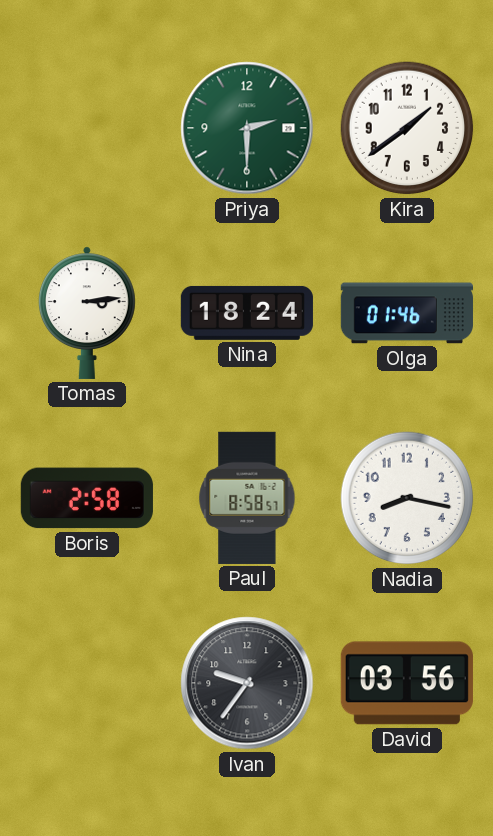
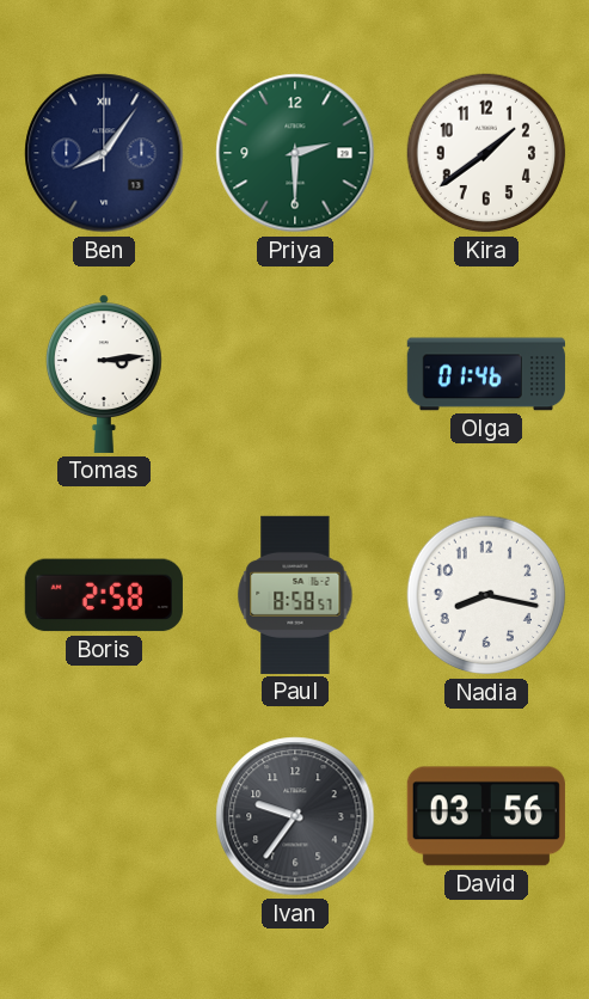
Ben: none -> 8:06
Nina: 18:24 -> none
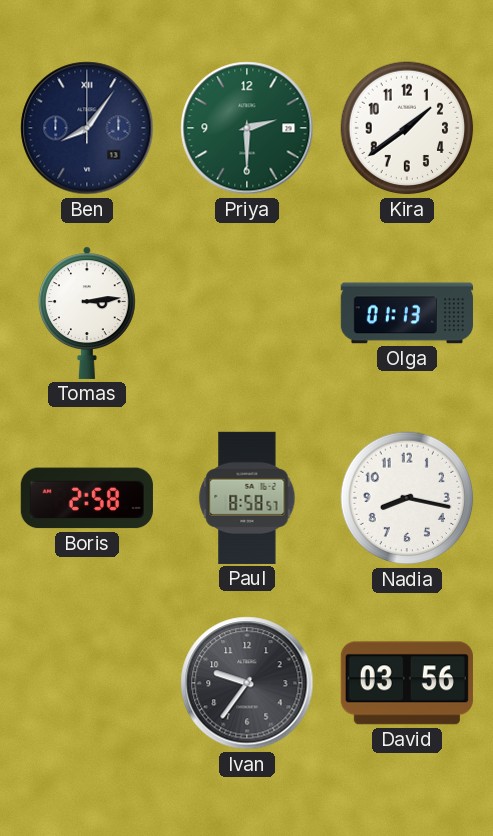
Olga: 01:46 -> 01:13
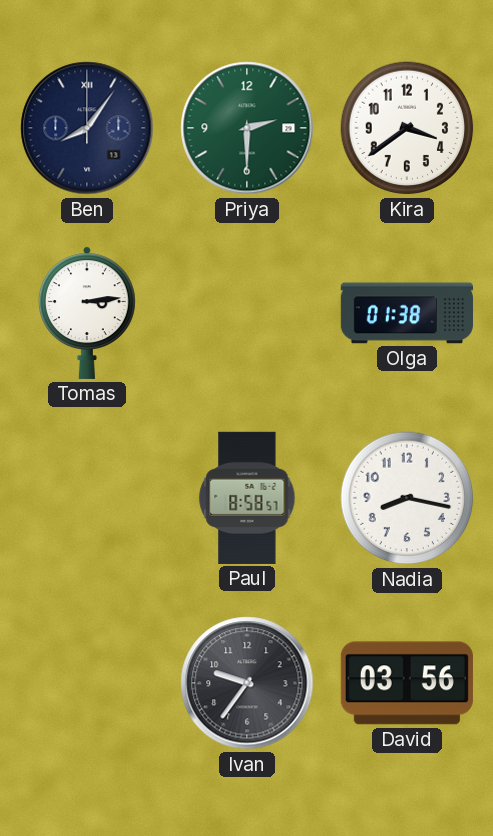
Kira: 1:39 -> 3:39
Olga: 01:13 -> 01:38
Boris: 2:58 -> none
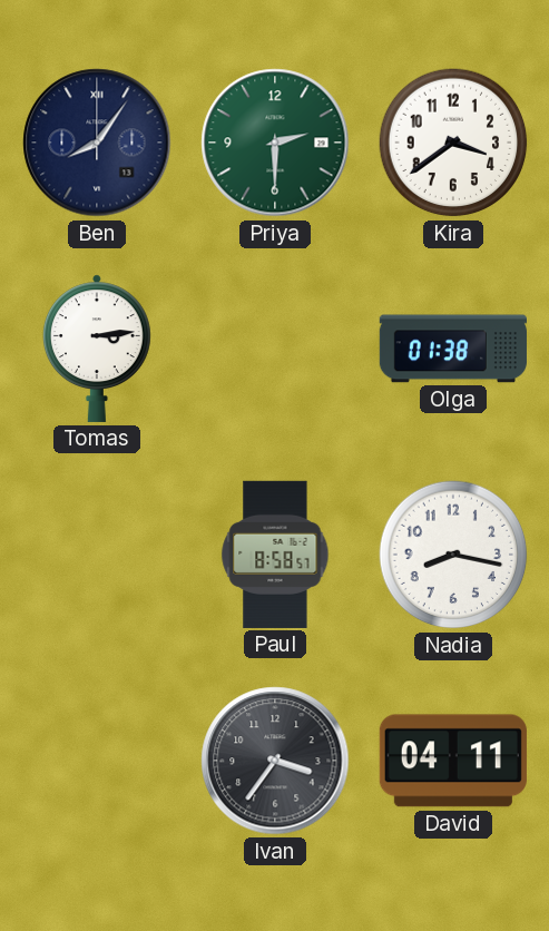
Ivan: 9:36 -> 3:36
David: 03:56 -> 04:11
